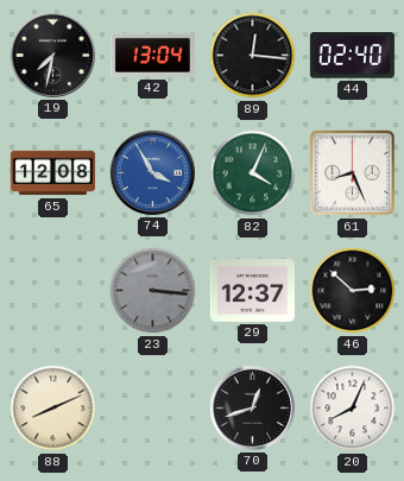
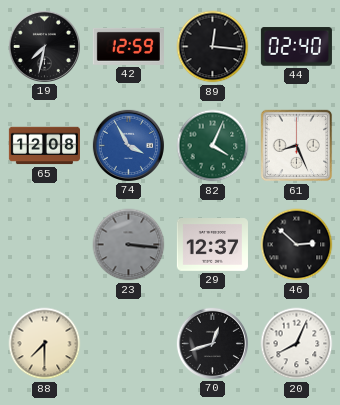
42: 13:04 -> 12:59
88: 8:11 -> 7:30
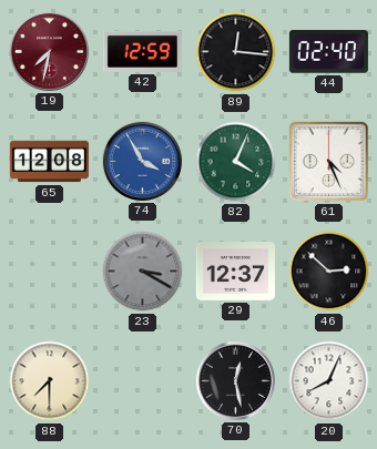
19 dial: black -> burgundy
61: 8:26 -> 4:26
23: 3:16 -> 3:20
70: 12:42 -> 12:28
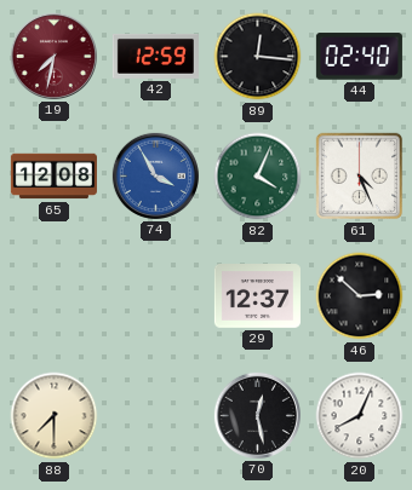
23: 3:20 -> none
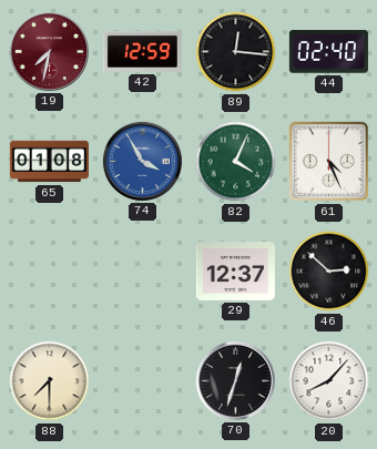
65: 12:08 -> 01:08
70: 12:28 -> 12:33
20: 8:04 -> 8:07
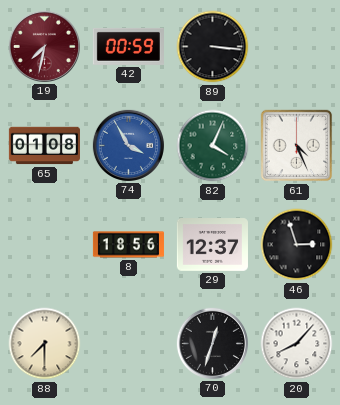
42: 12:59 -> 00:59
89: 12:16 -> 3:16
44: 02:40 -> none
8: none -> 18:56
46: 2:52 -> 2:57
